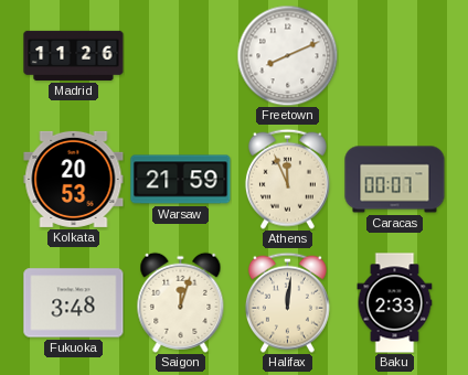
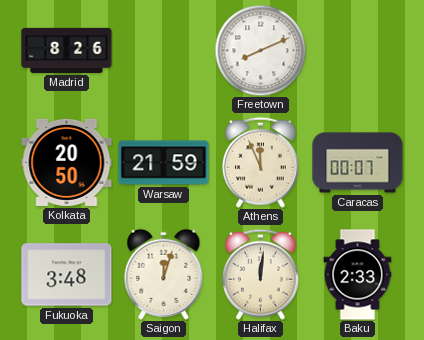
Madrid: 11:26 -> 8:26
Kolkata: 20:53 -> 20:50
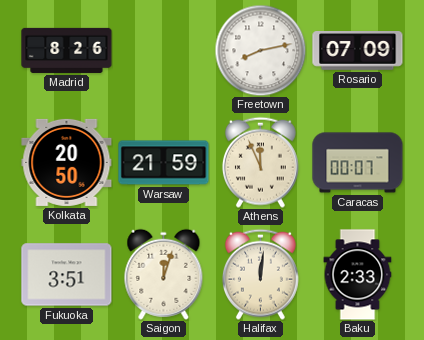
Freetown: 8:11 -> 8:13
Rosario: none -> 07:09
Fukuoka: 3:48 -> 3:51
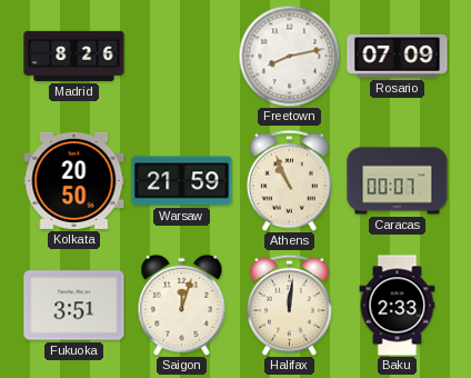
Athens: 11:56 -> 10:56
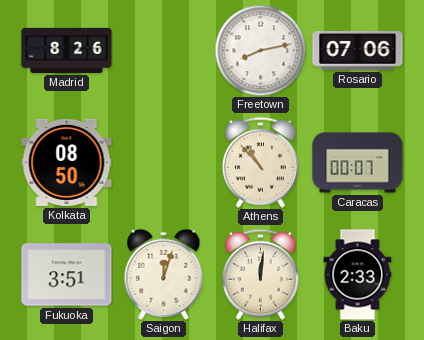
Rosario: 07:09 -> 07:06
Kolkata: 20:50 -> 08:50
Warsaw: 21:59 -> none
Athens: 10:56 -> 10:53
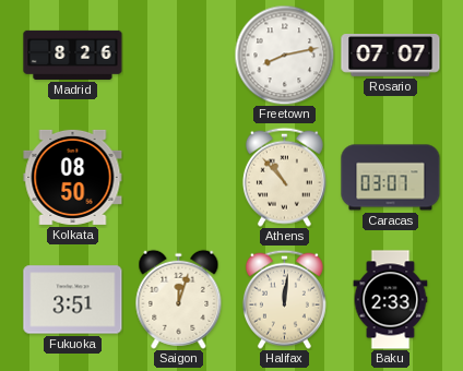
Rosario: 07:06 -> 07:07
Caracas: 00:07 -> 03:07
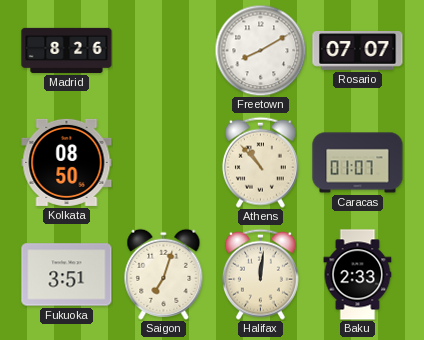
Freetown: 8:13 -> 8:10
Caracas: 03:07 -> 01:07
Saigon: 12:03 -> 7:03
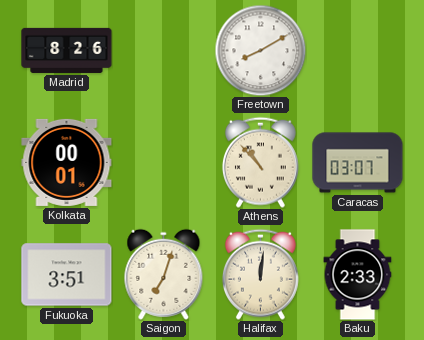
Rosario: 07:07 -> none
Kolkata: 08:50 -> 00:01
Caracas: 01:07 -> 03:07
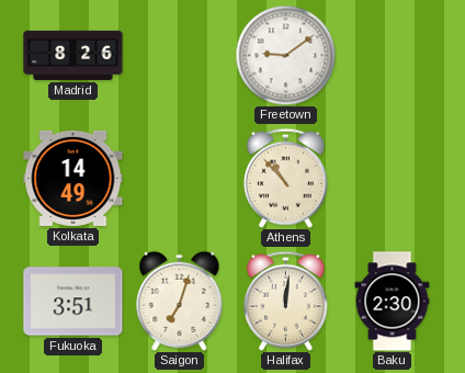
Freetown: 8:10 -> 9:09
Kolkata: 00:01 -> 14:49
Caracas: 03:07 -> none
Baku: 2:33 -> 2:30
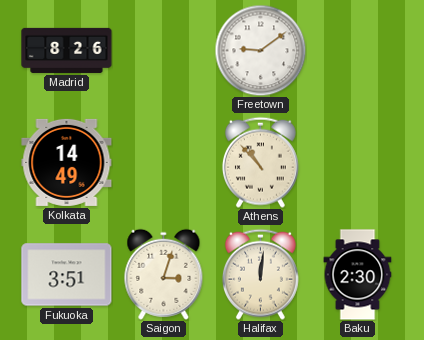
Saigon: 7:03 -> 3:03
